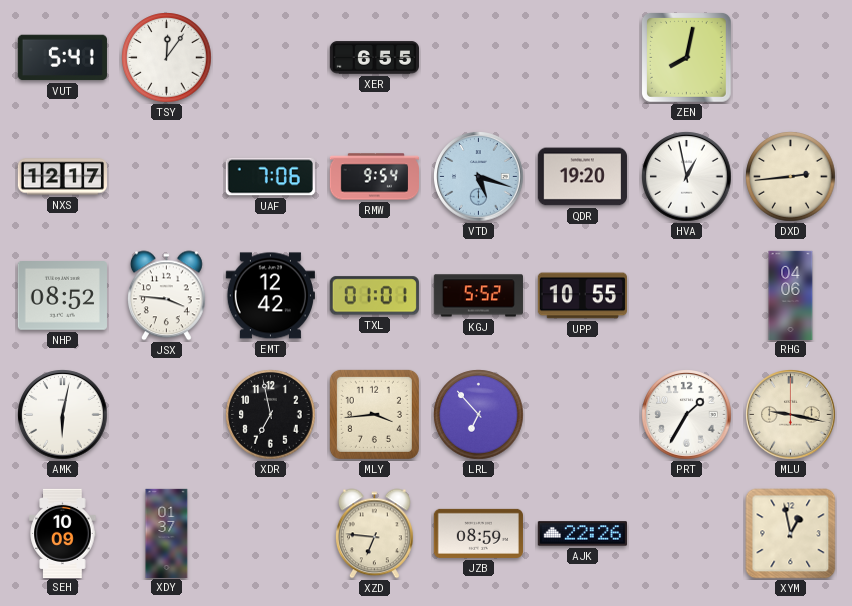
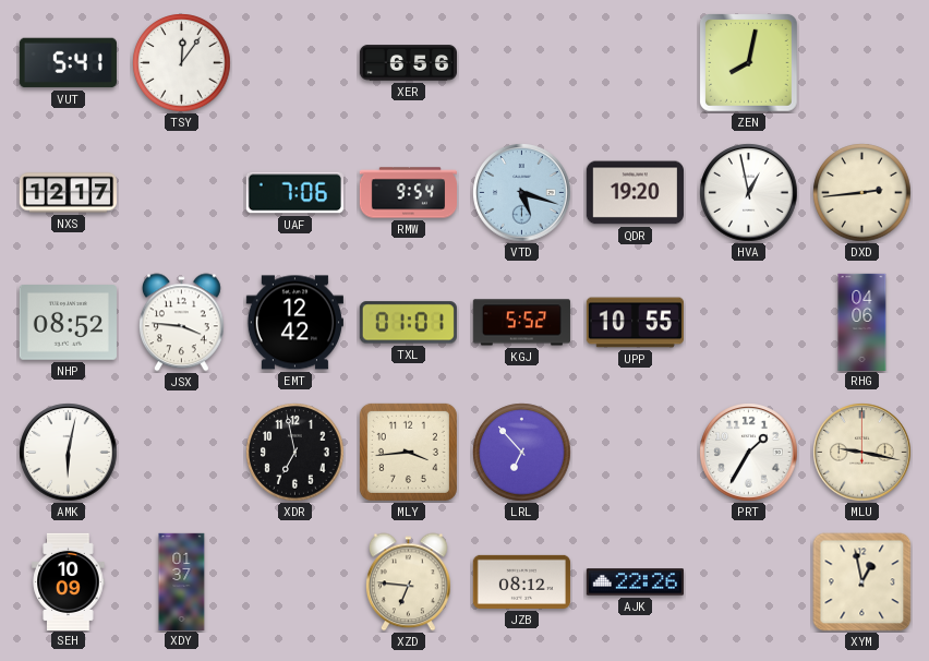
XER: 6:55 -> 6:56
JZB: 08:59 -> 08:12
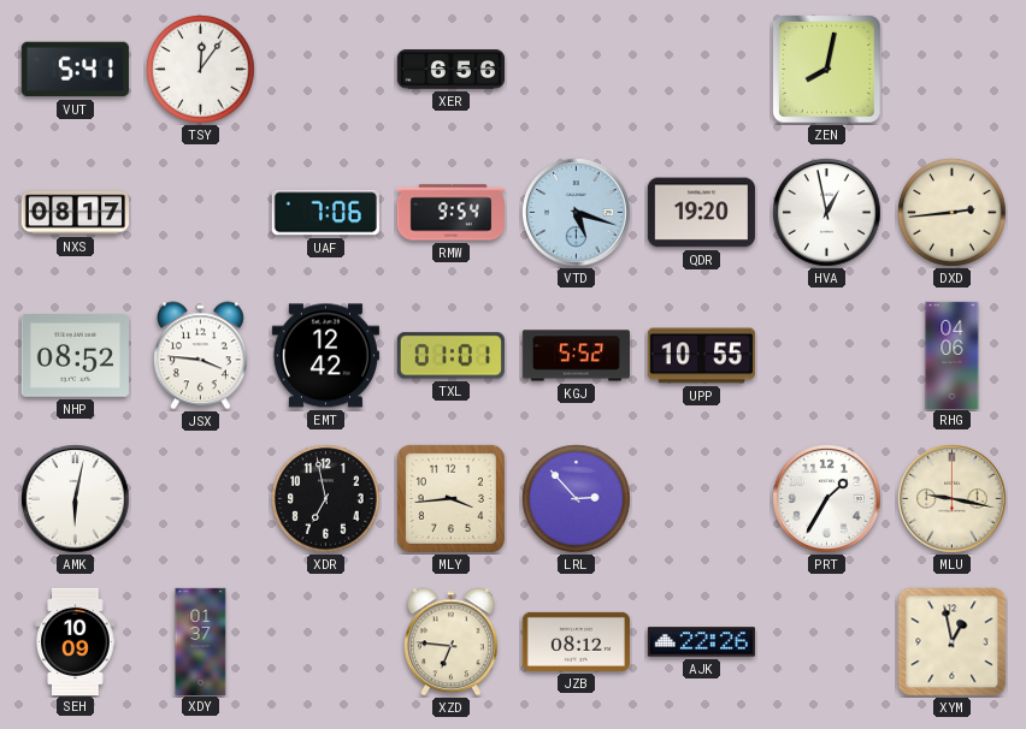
NXS: 12:17 -> 08:17
LRL: 6:53 -> 2:53
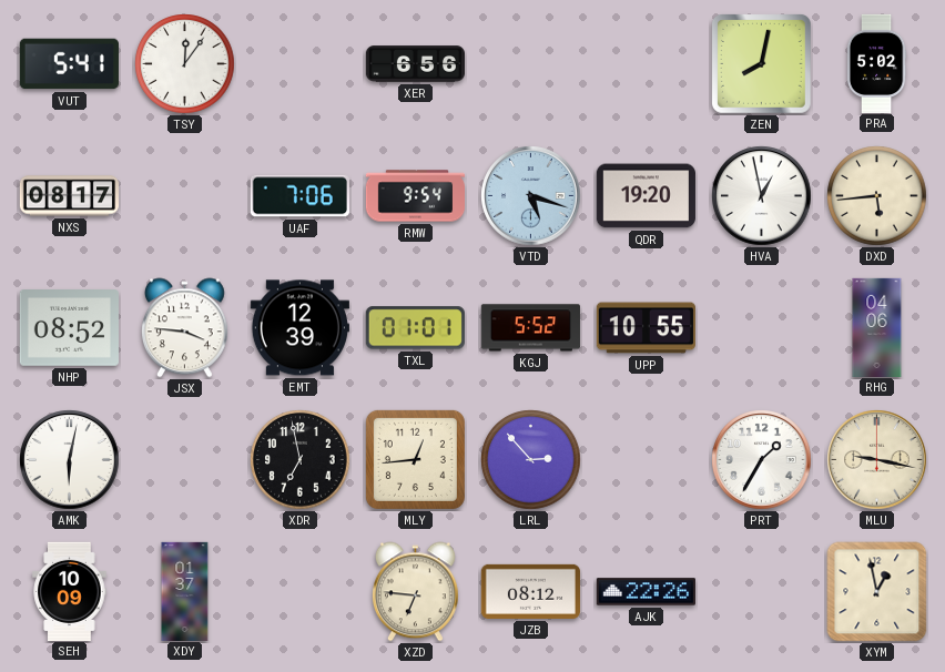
PRA: none -> 5:02
DXD: 2:44 -> 5:44
EMT: 12:42 -> 12:39
MLY: 3:44 -> 12:44
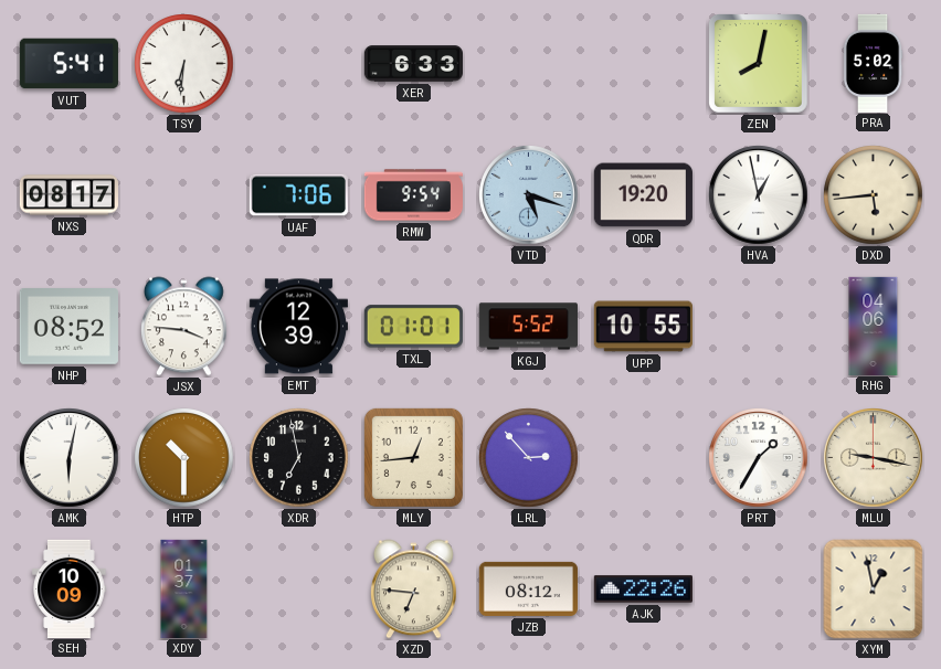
TSY: 12:06 -> 6:31
XER: 6:56 -> 6:33
HTP: none -> 10:30
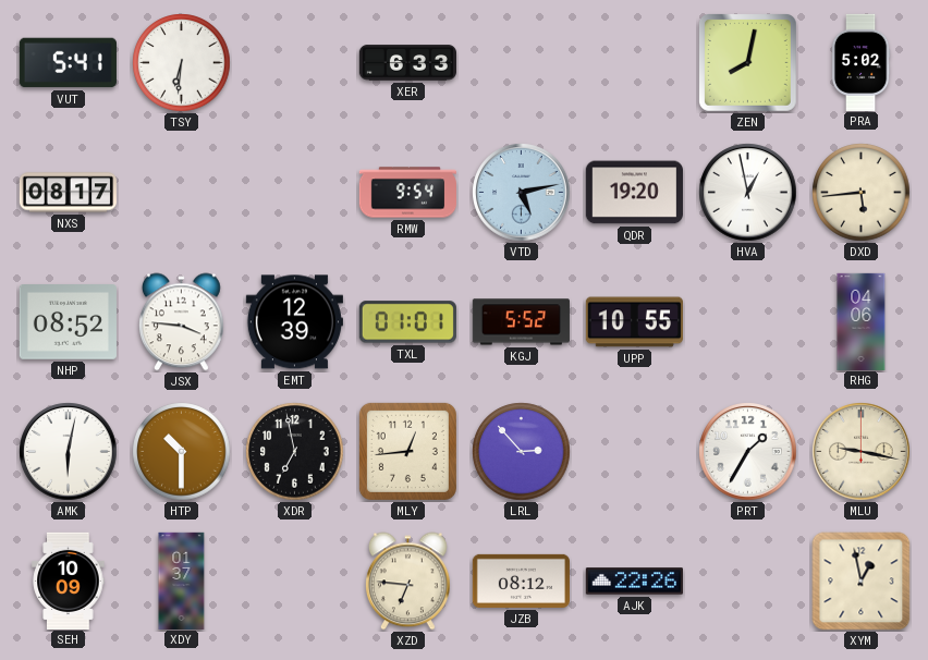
UAF: 7:06 -> none
VTD: 5:18 -> 5:13
